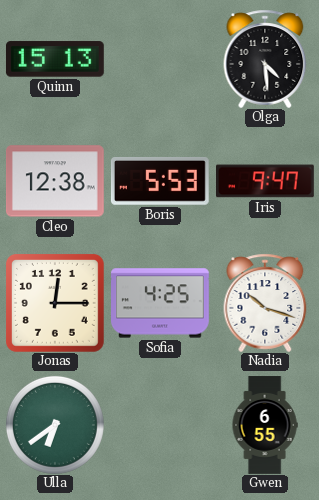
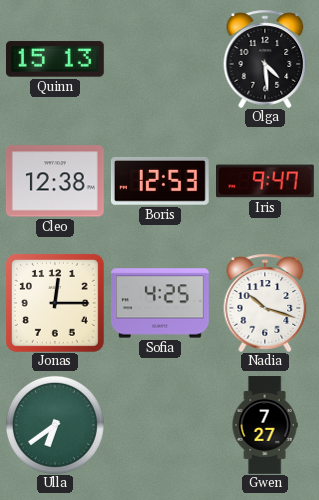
Boris: 5:53 -> 12:53
Gwen: 6:55 -> 7:27
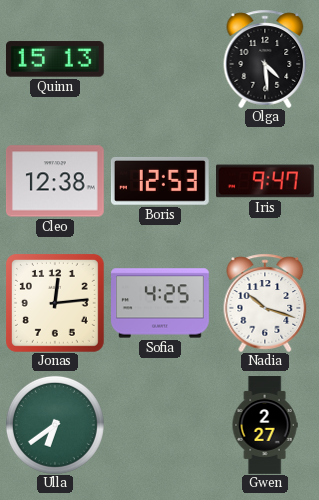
Jonas: 12:15 -> 12:14
Gwen: 7:27 -> 2:27
